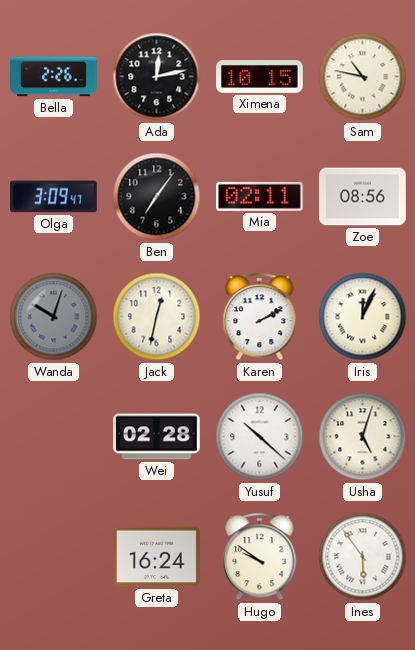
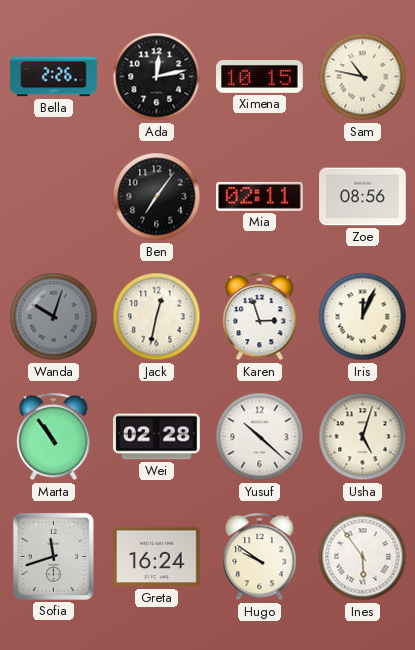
Olga: 3:09 -> none
Karen: 2:10 -> 2:57
Marta: none -> 10:54
Sofia: none -> 11:42
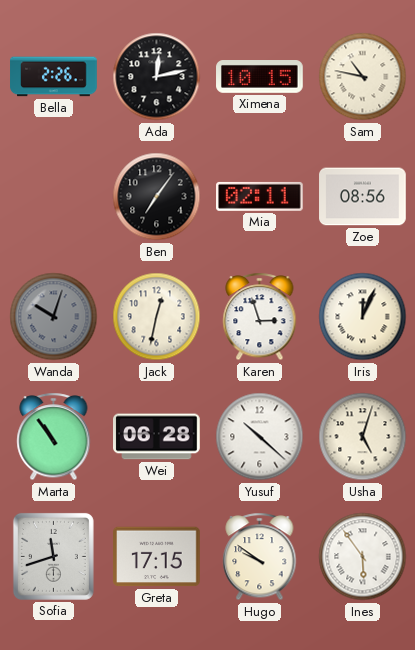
Wei: 02:28 -> 06:28
Greta: 16:24 -> 17:15
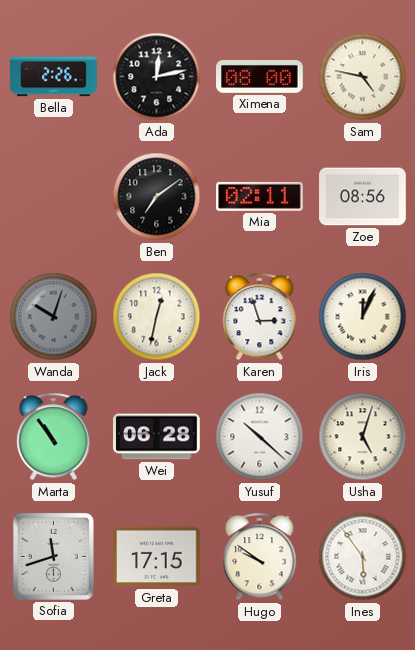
Ximena: 10:15 -> 08:00
Sam: 10:47 -> 4:47
Ben: 7:06 -> 7:09
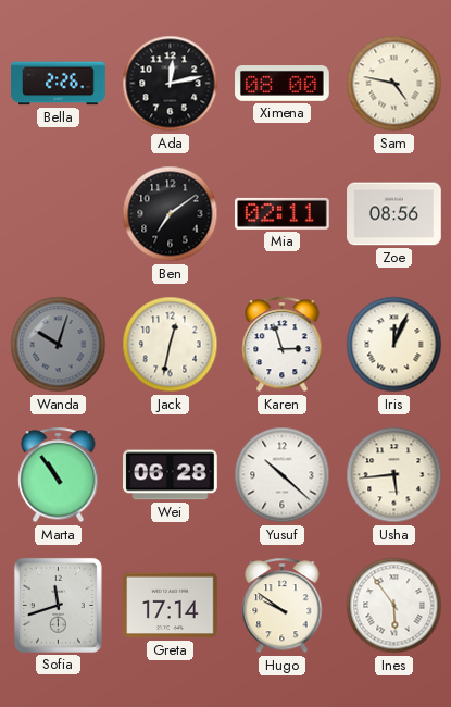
Usha: 5:03 -> 5:44
Greta: 17:15 -> 17:14
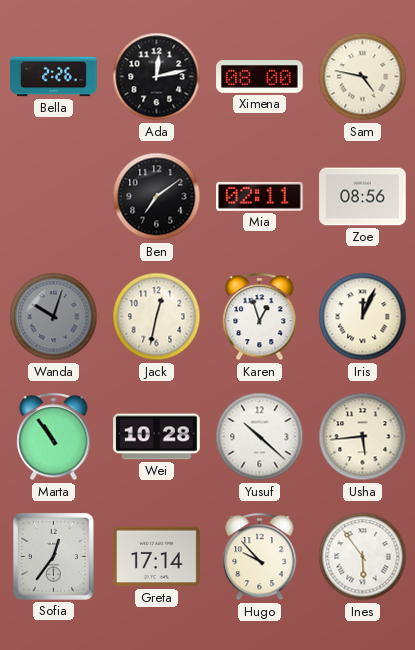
Karen: 2:57 -> 12:57
Wei: 06:28 -> 10:28
Sofia: 11:42 -> 12:36
Hugo: 9:51 -> 9:53
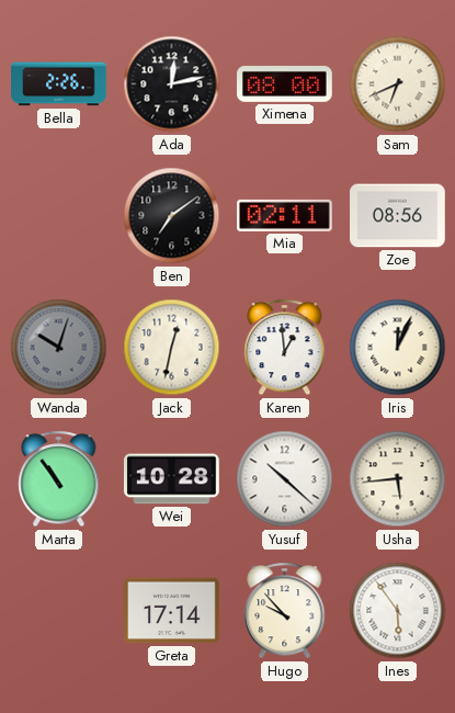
Sam: 4:47 -> 6:41
Karen: 12:57 -> 12:59
Sofia: 12:36 -> none
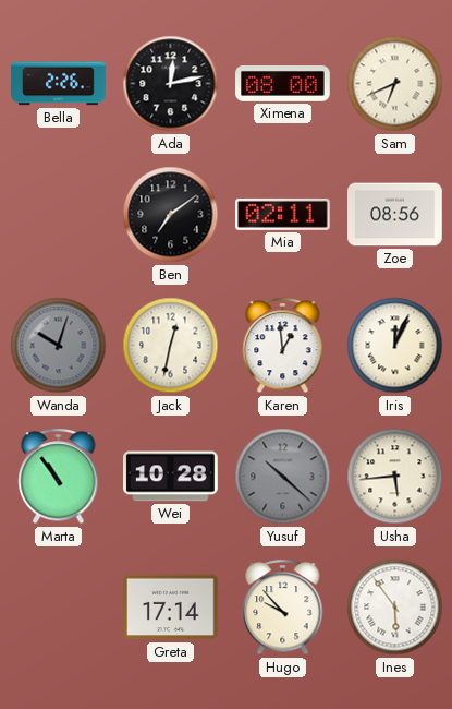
Yusuf dial: white -> grey
